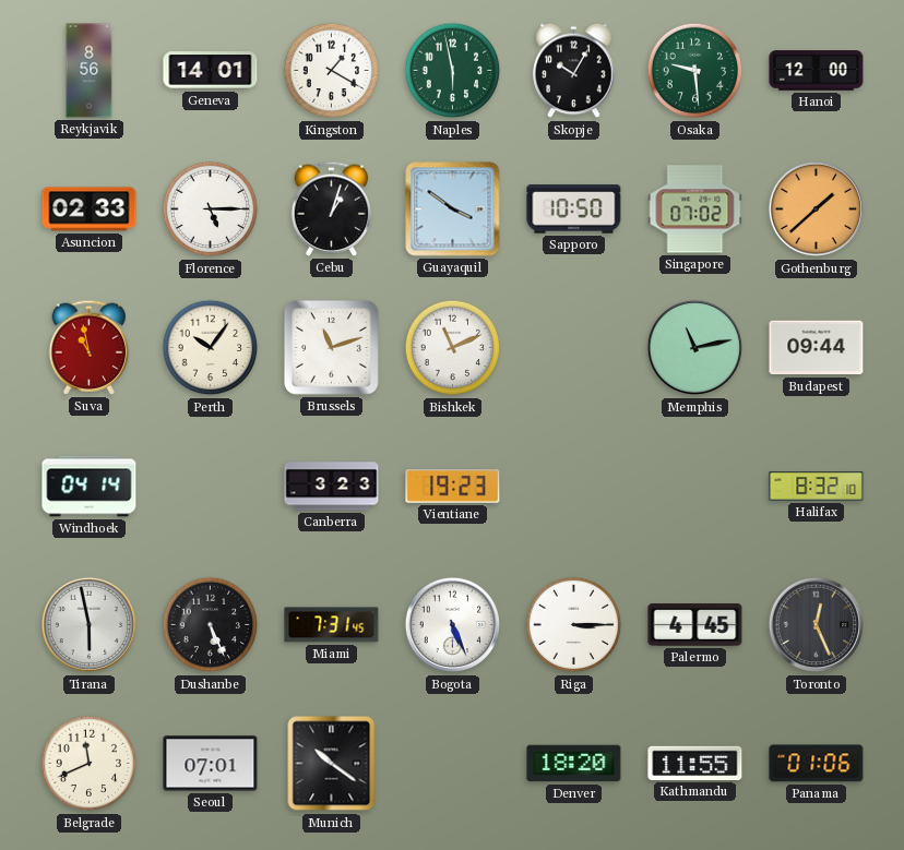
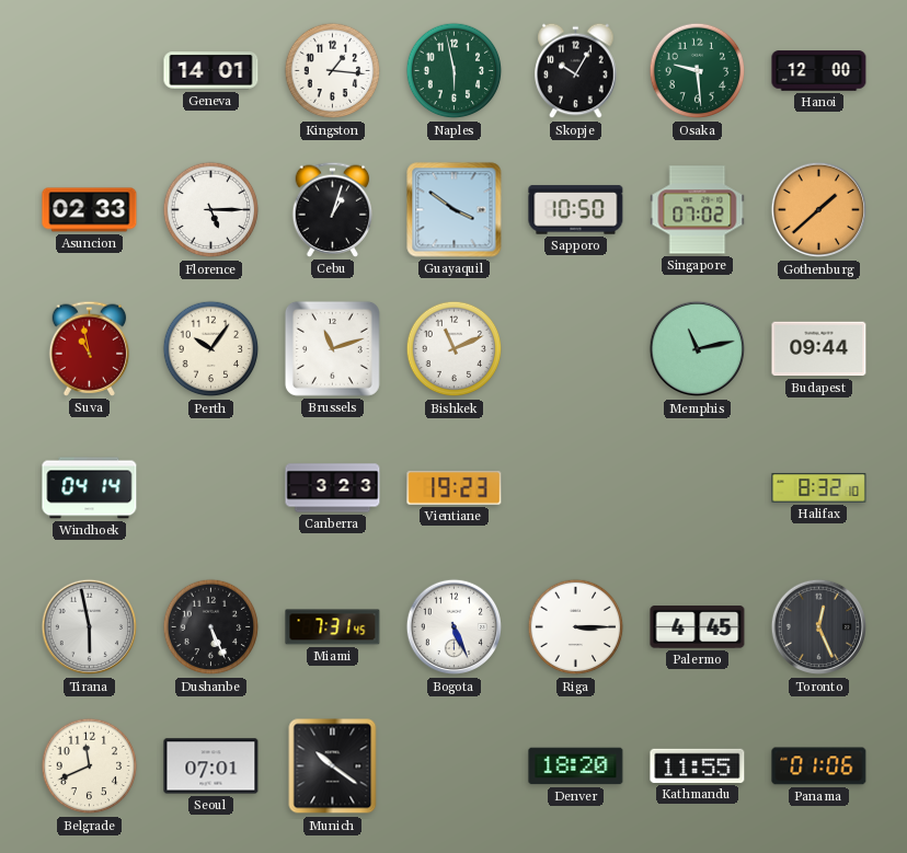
Reykjavik: 8:56 -> none
Kingston: 1:20 -> 1:16
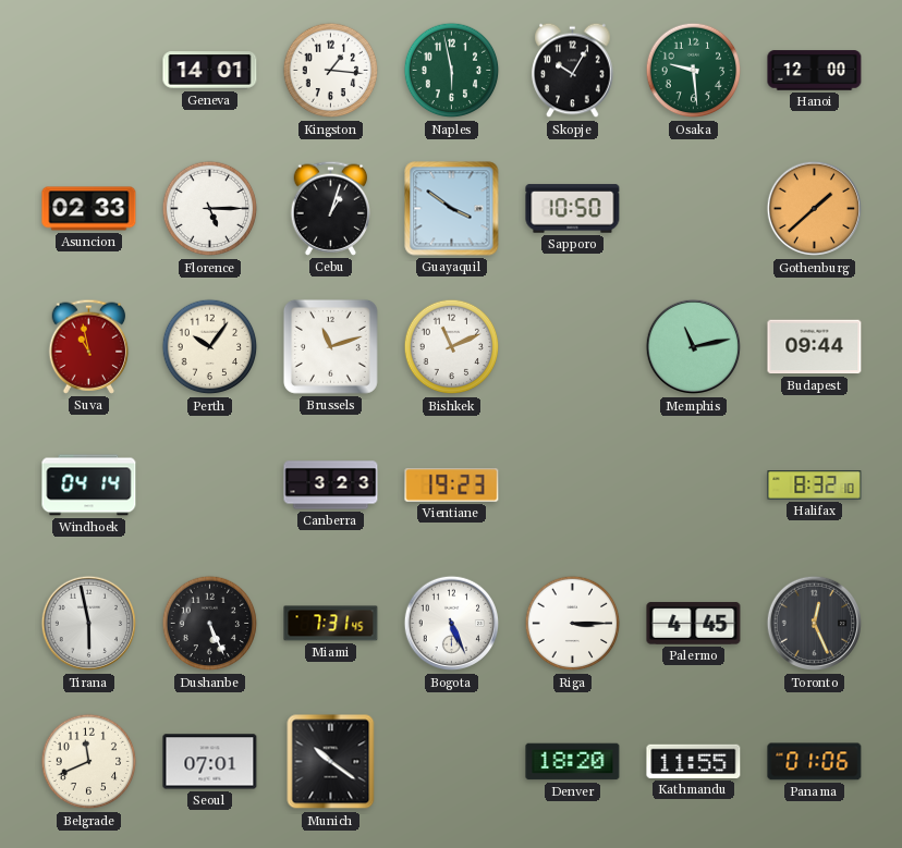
Singapore: 07:02 -> none
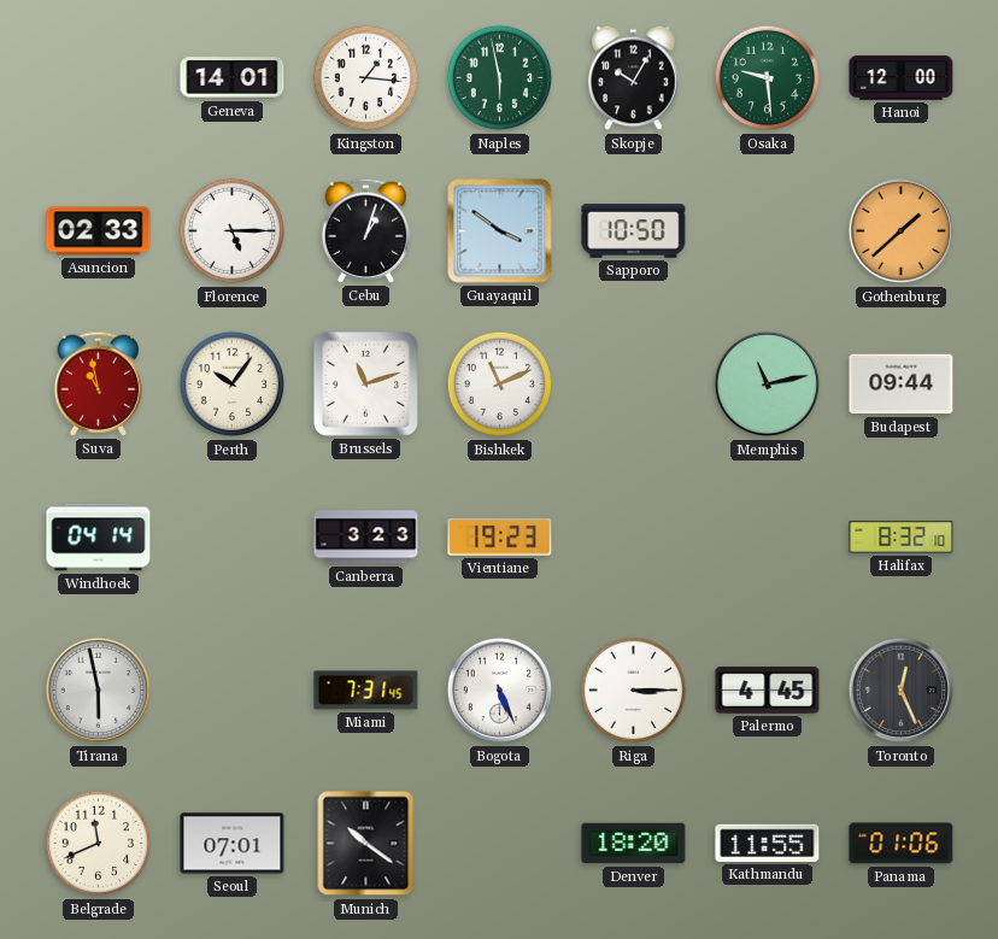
Dushanbe: 5:26 -> none
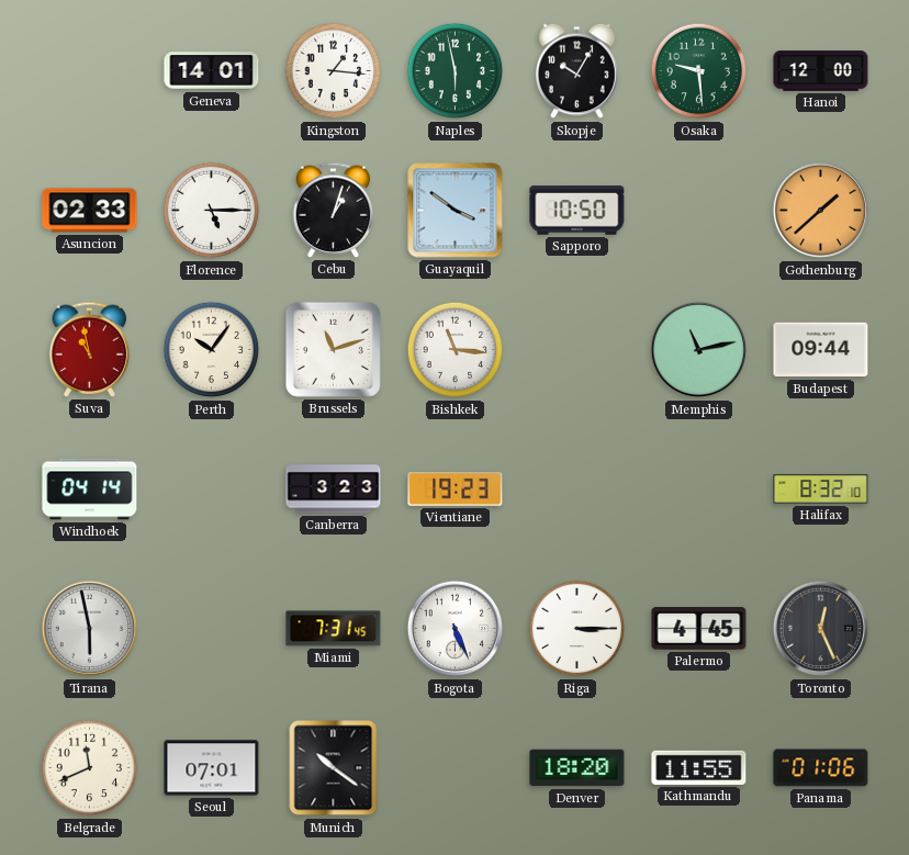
Bishkek: 11:11 -> 11:16
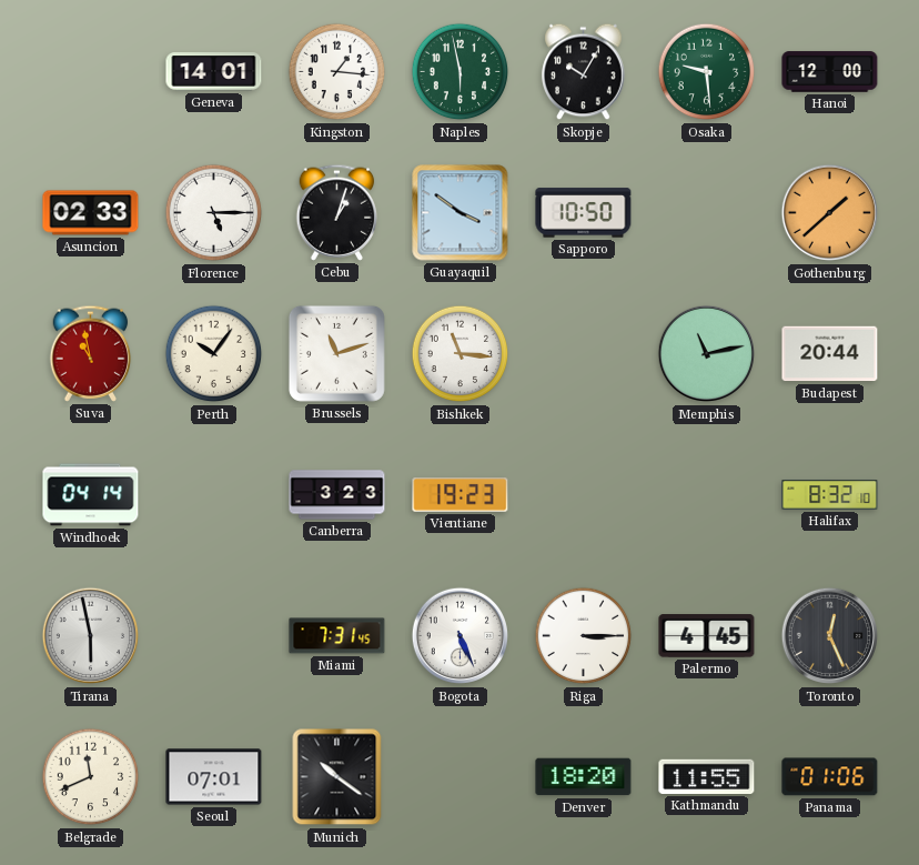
Budapest: 09:44 -> 20:44
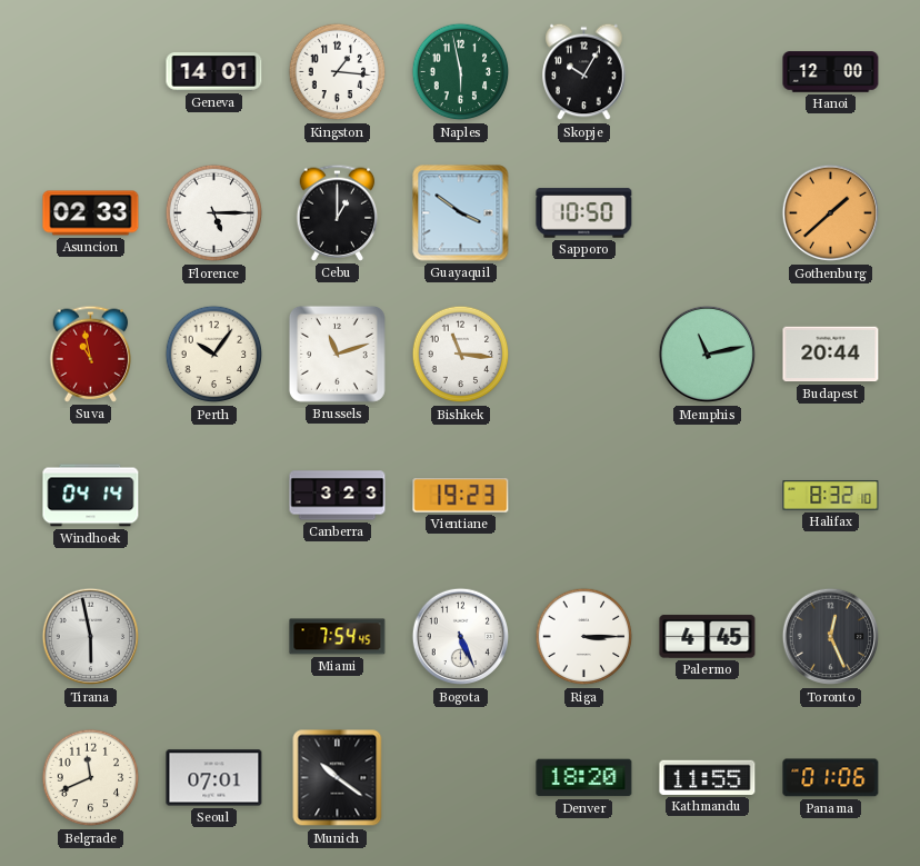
Osaka: 9:29 -> none
Cebu: 1:03 -> 1:00
Miami: 7:31 -> 7:54
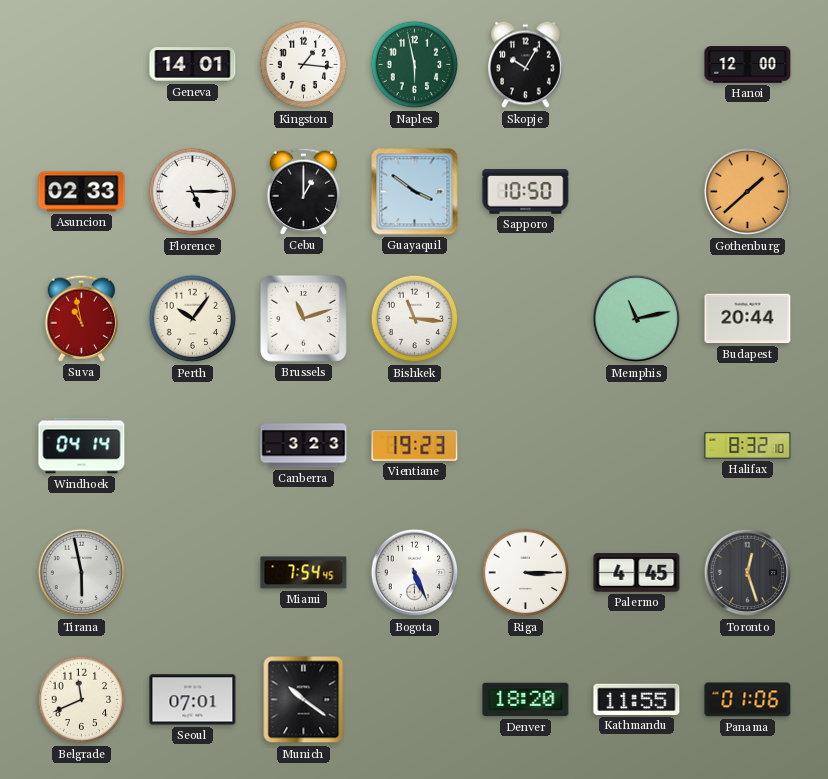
Toronto: 12:26 -> 12:27
